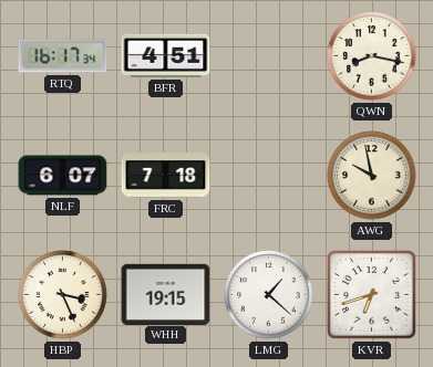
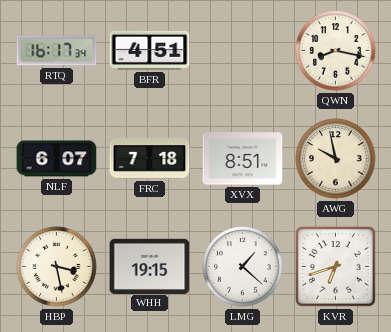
XVX: none -> 8:51
HBP: 3:26 -> 3:28
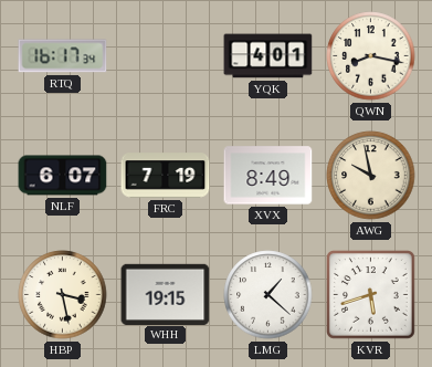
BFR: 4:51 -> none
YQK: none -> 4:01
FRC: 7:18 -> 7:19
XVX: 8:51 -> 8:49
KVR: 6:42 -> 5:42
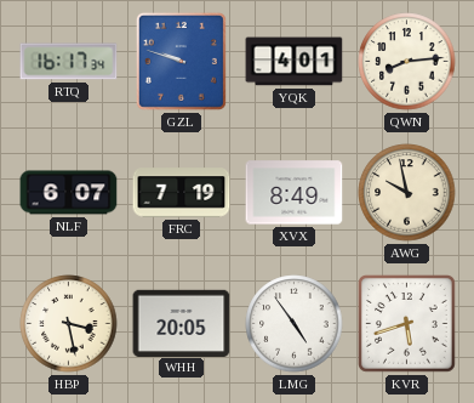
GZL: none -> 9:48
QWN: 8:17 -> 8:14
WHH: 19:15 -> 20:05
LMG: 1:22 -> 4:54
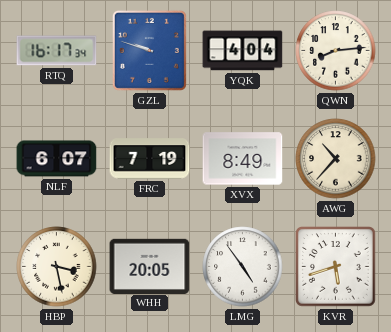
YQK: 4:01 -> 4:04
AWG: 9:58 -> 10:37
